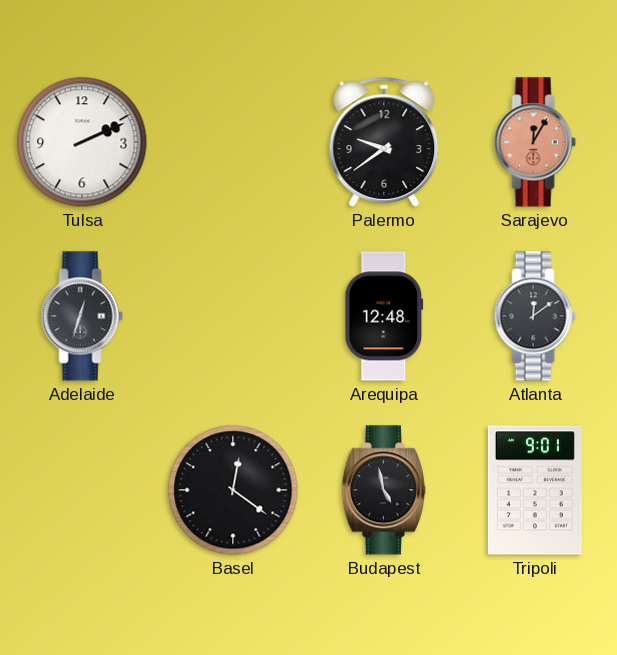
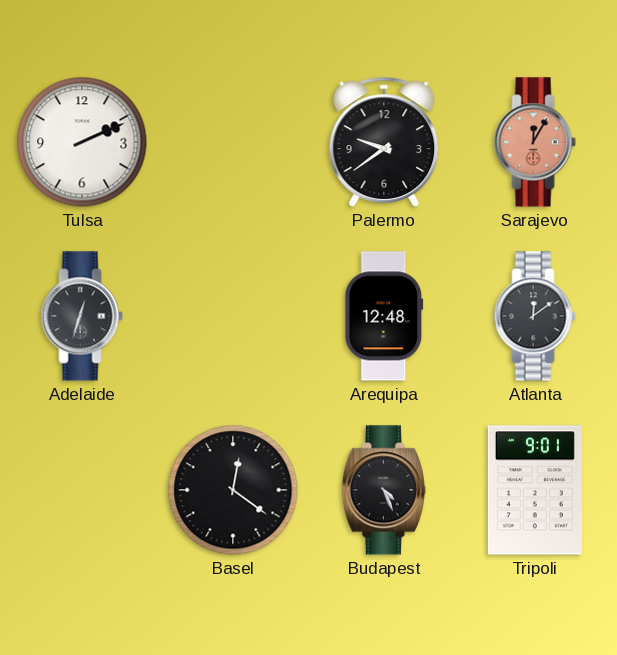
Budapest: 4:58 -> 4:26
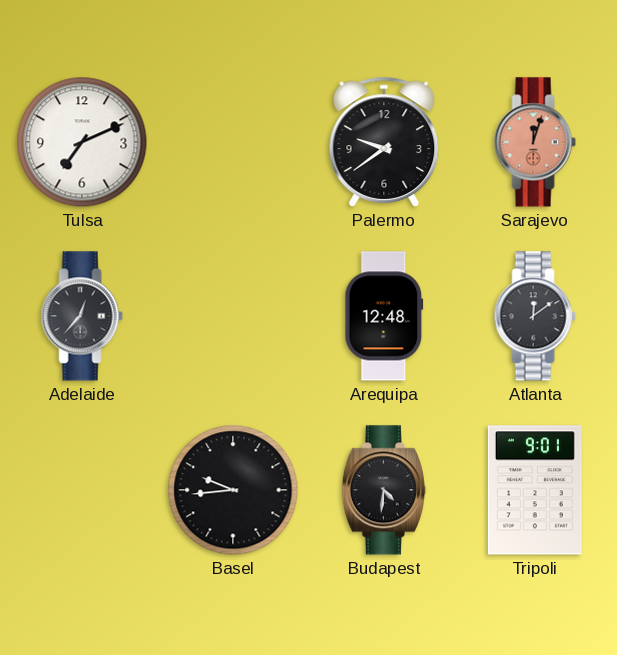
Tulsa: 2:11 -> 7:11
Sarajevo: 12:05 -> 12:03
Adelaide: 12:33 -> 12:37
Basel: 12:21 -> 9:44
Budapest: 4:26 -> 4:31
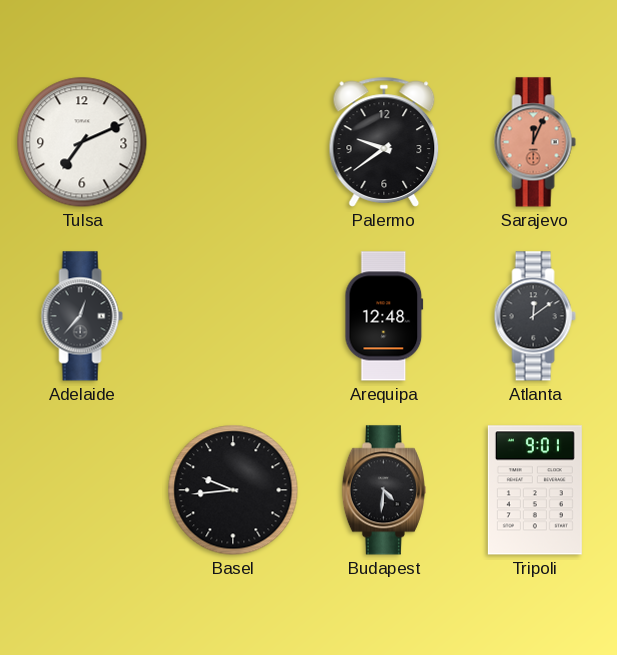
Sarajevo: 12:03 -> 12:04
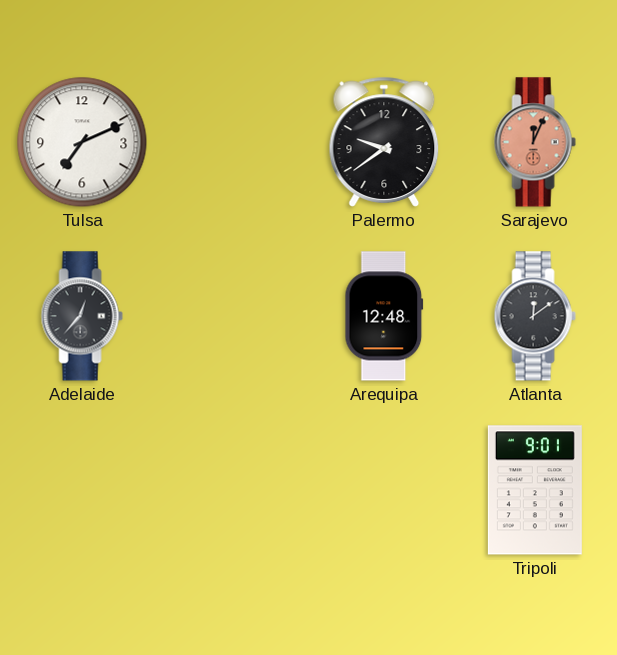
Basel: 9:44 -> none
Budapest: 4:31 -> none
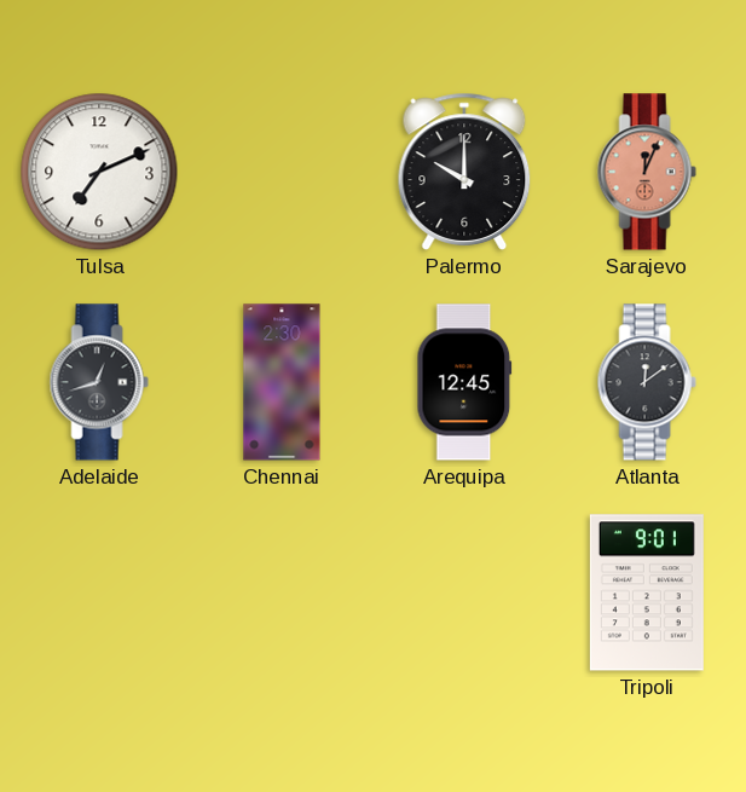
Palermo: 9:39 -> 10:00
Adelaide: 12:37 -> 12:42
Chennai: none -> 2:30
Arequipa: 12:48 -> 12:45
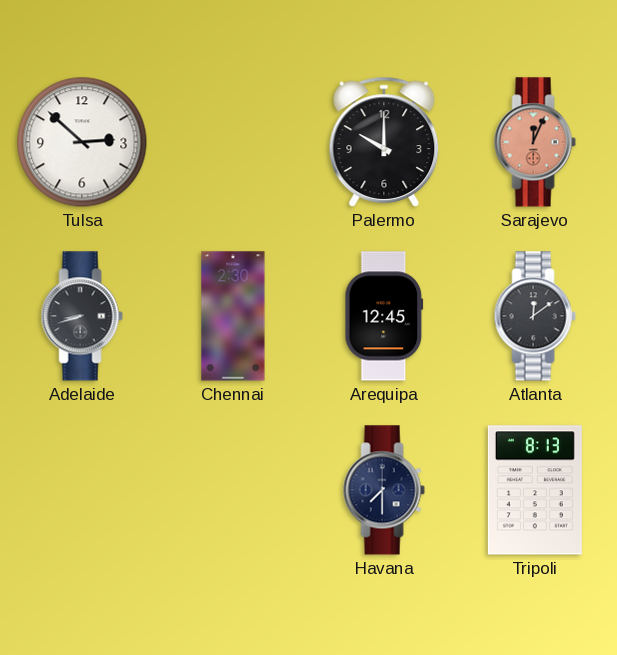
Tulsa: 7:11 -> 2:52
Adelaide: 12:42 -> 8:42
Havana: none -> 7:30
Tripoli: 9:01 -> 8:13
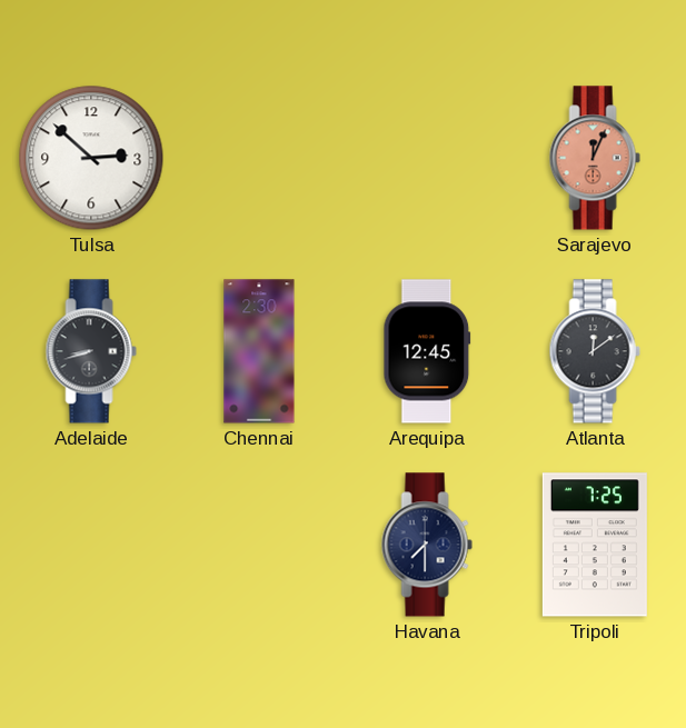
Palermo: 10:00 -> none
Tripoli: 8:13 -> 7:25
